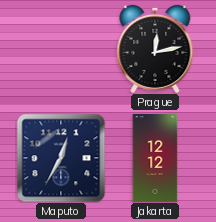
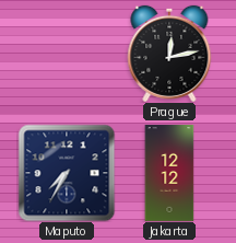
Maputo: 12:35 -> 7:35
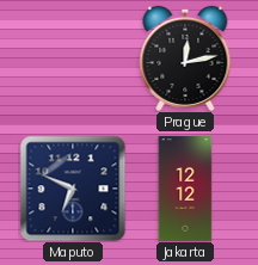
Maputo: 7:35 -> 6:49
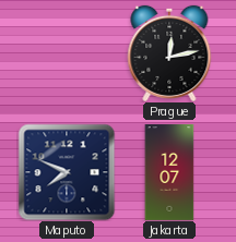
Maputo: 6:49 -> 7:49
Jakarta: 12:12 -> 12:07
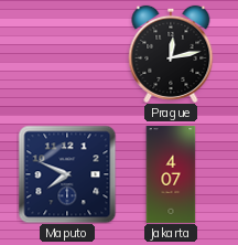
Jakarta: 12:07 -> 4:07
